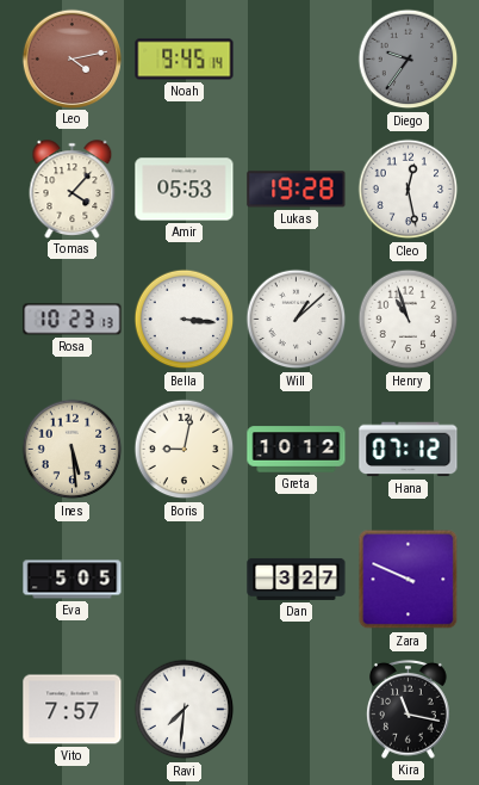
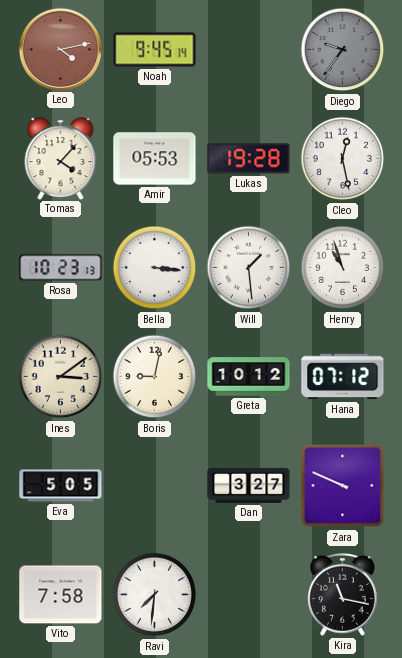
Will: 1:08 -> 1:29
Ines: 5:29 -> 3:09
Vito: 7:57 -> 7:58
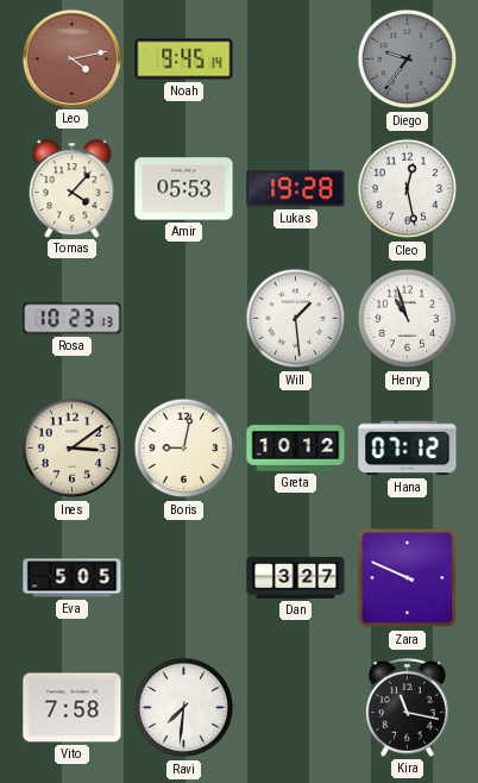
Bella: 3:16 -> none
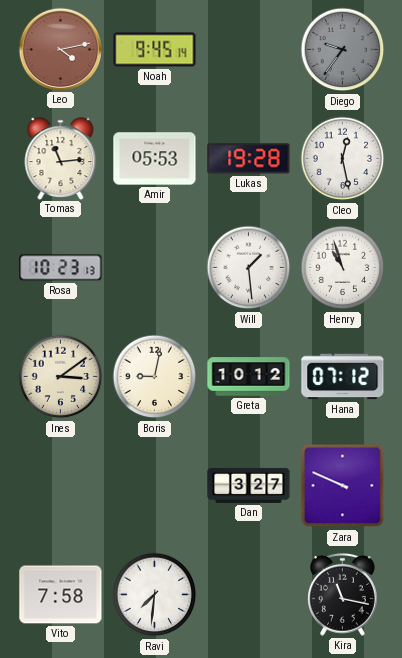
Tomas: 4:07 -> 11:14
Eva: 5:05 -> none
